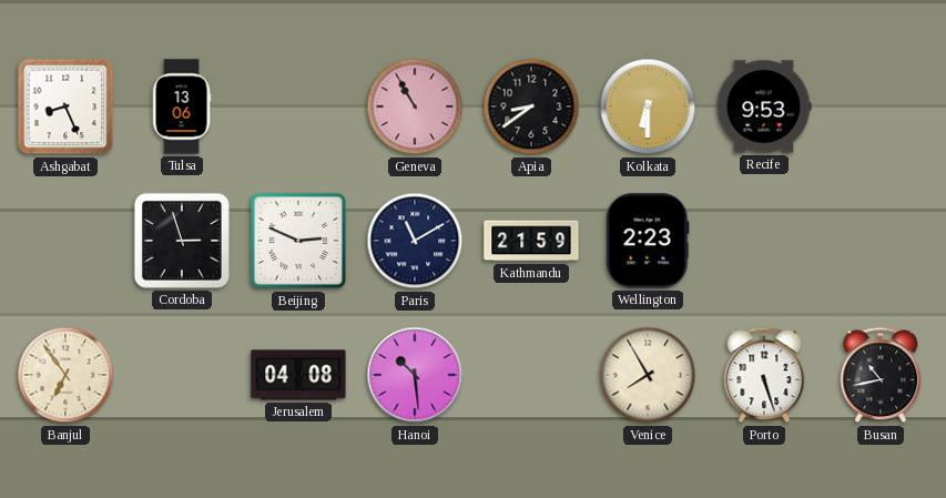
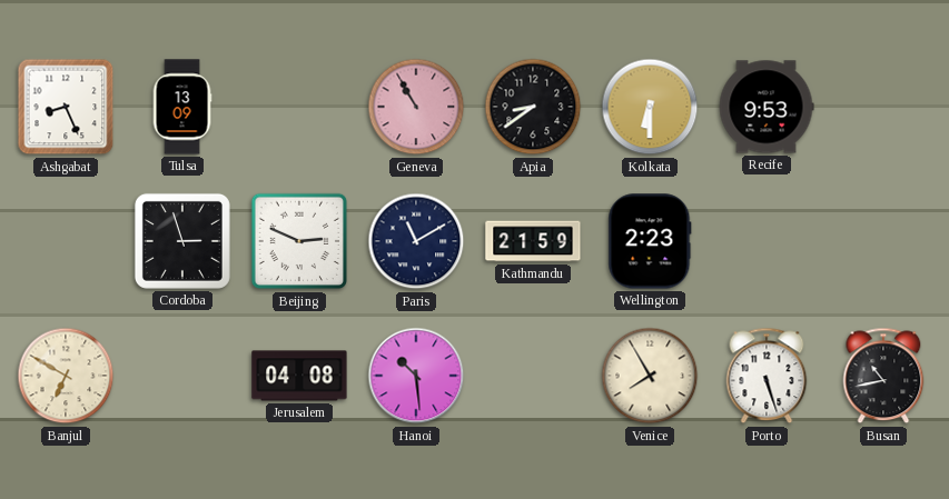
Tulsa: 13:06 -> 13:09
Banjul: 6:54 -> 6:50
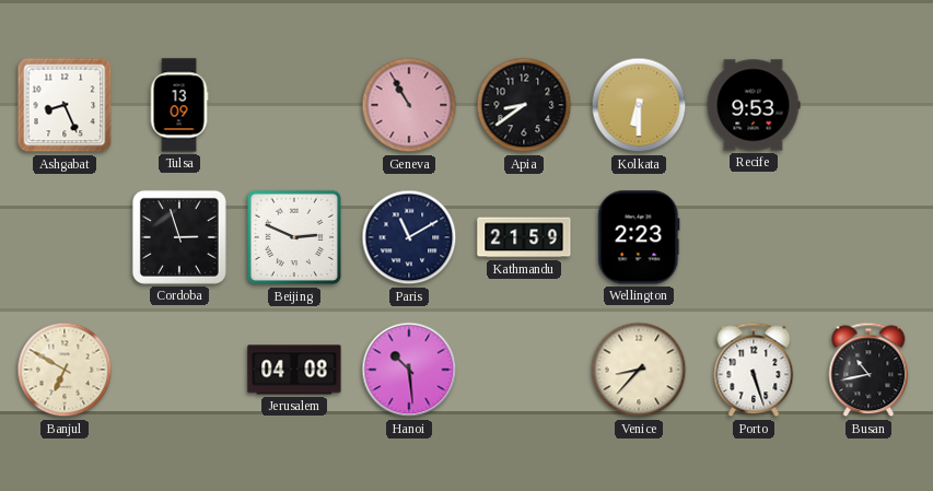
Venice: 7:55 -> 8:37
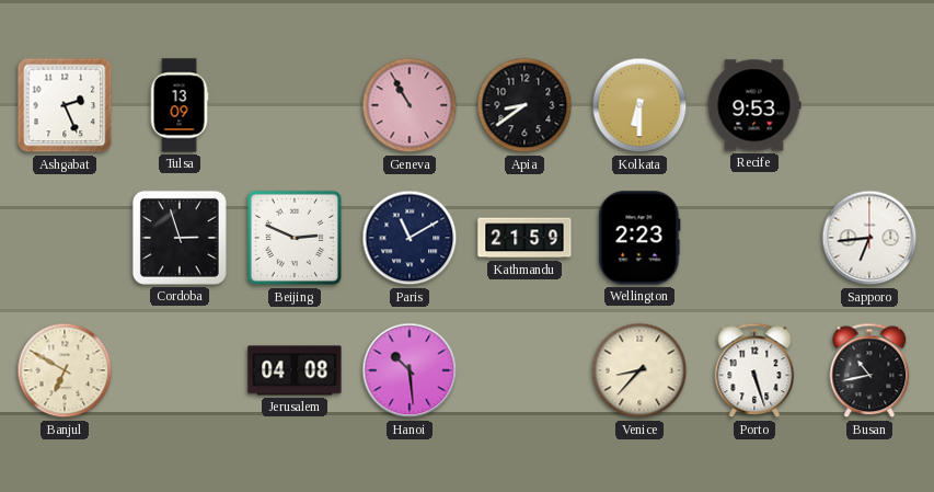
Ashgabat: 8:26 -> 2:26
Sapporo: none -> 6:44
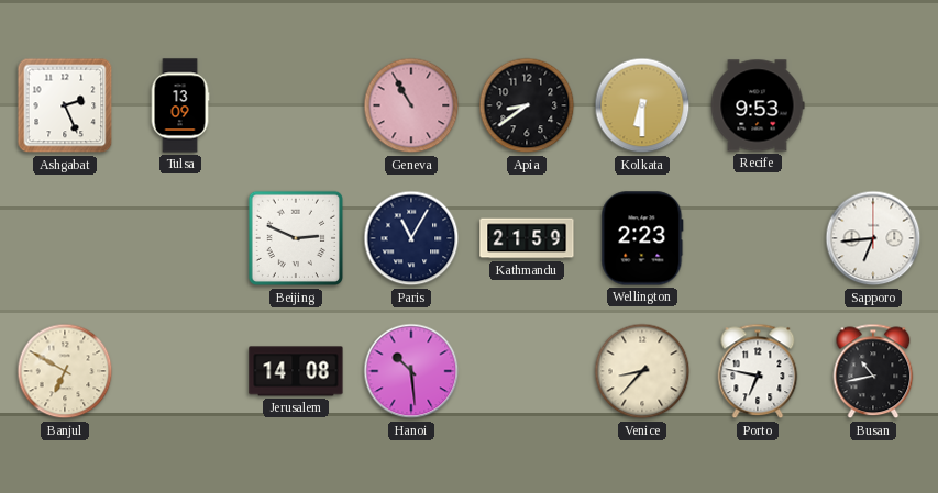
Cordoba: 2:57 -> none
Paris: 11:10 -> 11:05
Jerusalem: 04:08 -> 14:08
Porto: 5:27 -> 6:47
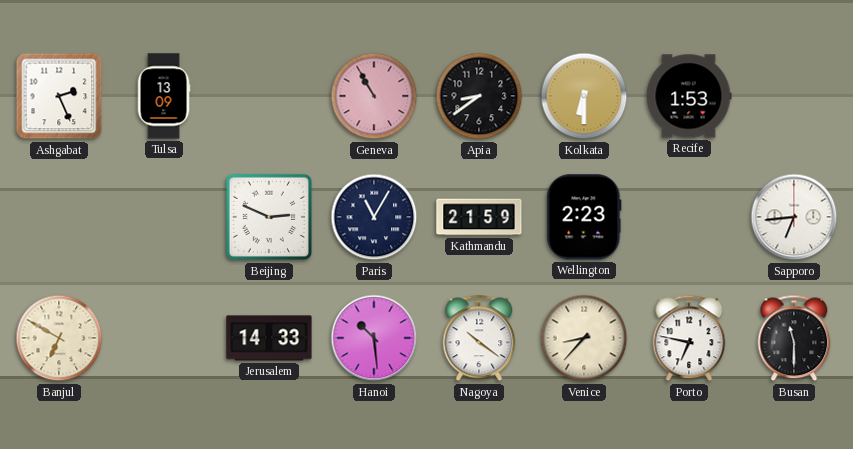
Recife: 9:53 -> 1:53
Jerusalem: 14:08 -> 14:33
Nagoya: none -> 10:21
Busan: 10:43 -> 11:30
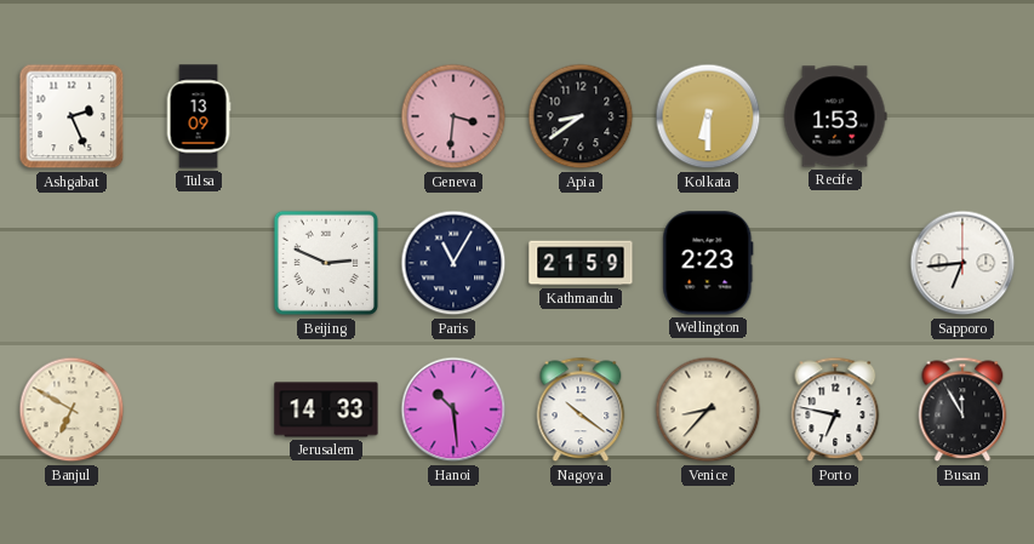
Geneva: 10:55 -> 3:31
Busan: 11:30 -> 11:55
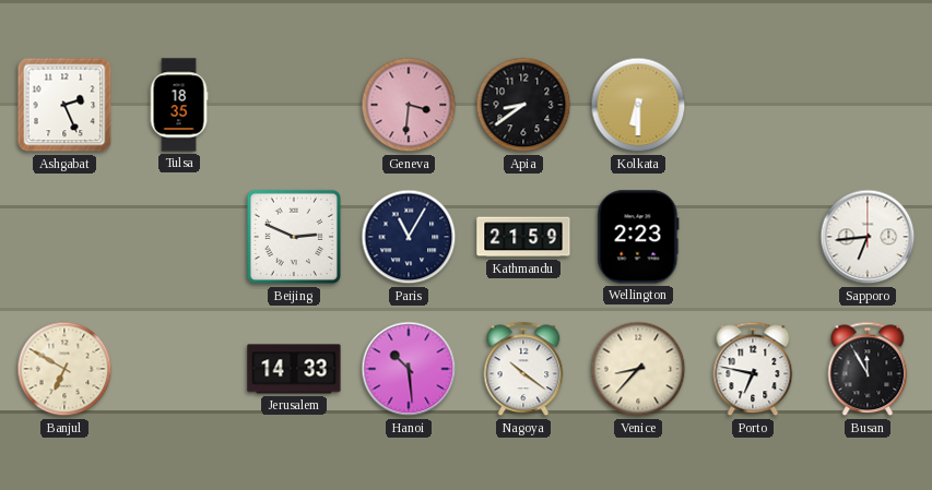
Tulsa: 13:09 -> 18:35
Recife: 1:53 -> none
